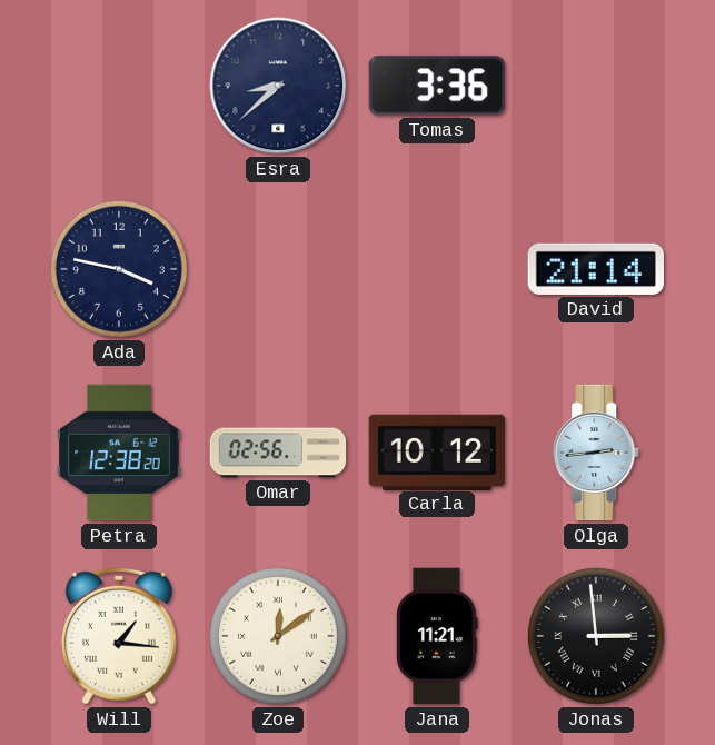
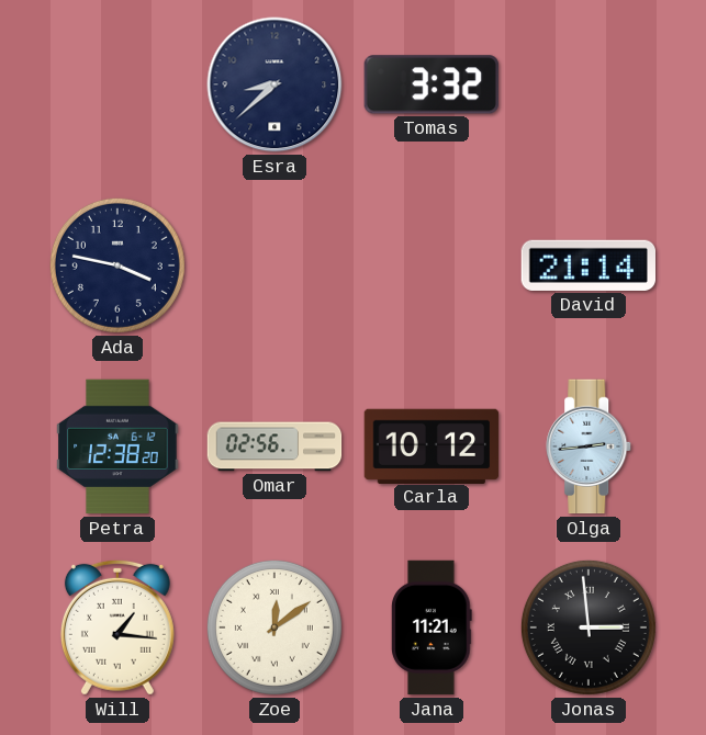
Tomas: 3:36 -> 3:32
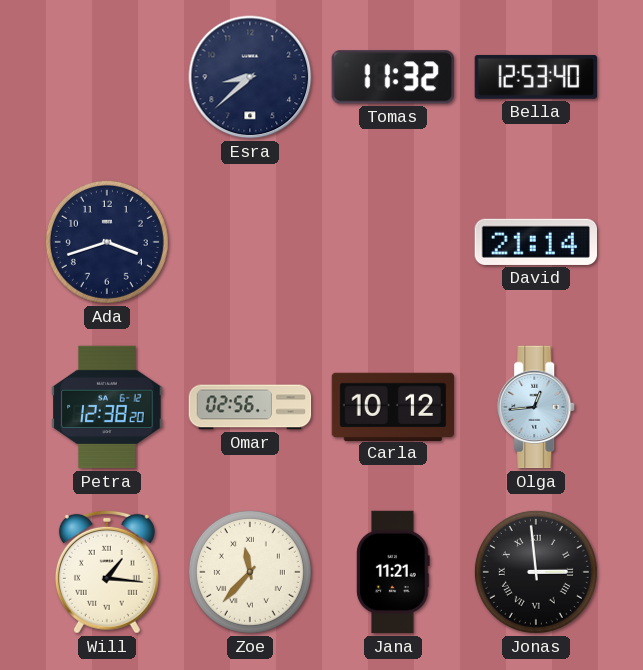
Tomas: 3:32 -> 11:32
Bella: none -> 12:53
Ada: 3:47 -> 3:42
Olga: 2:44 -> 12:44
Zoe: 12:09 -> 11:37
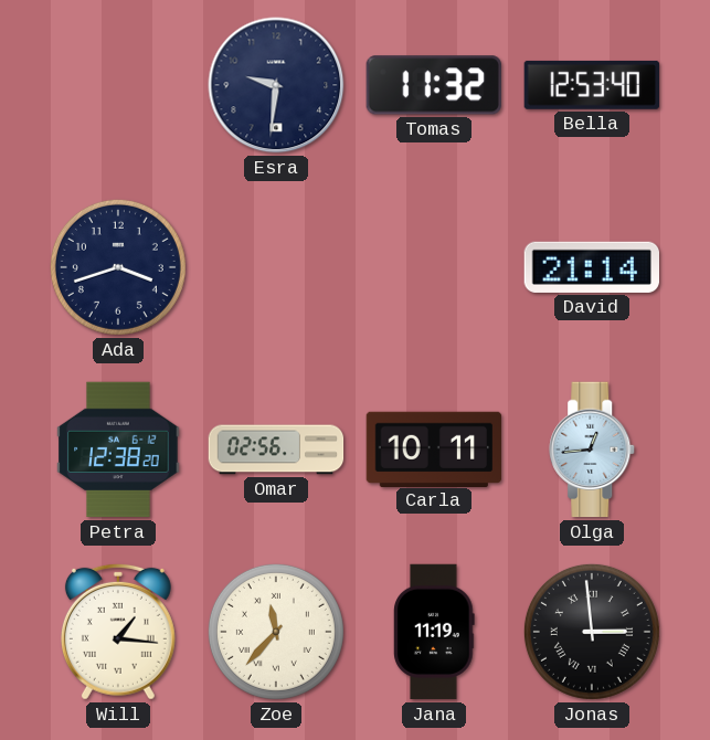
Esra: 8:38 -> 9:31
Carla: 10:12 -> 10:11
Jana: 11:21 -> 11:19
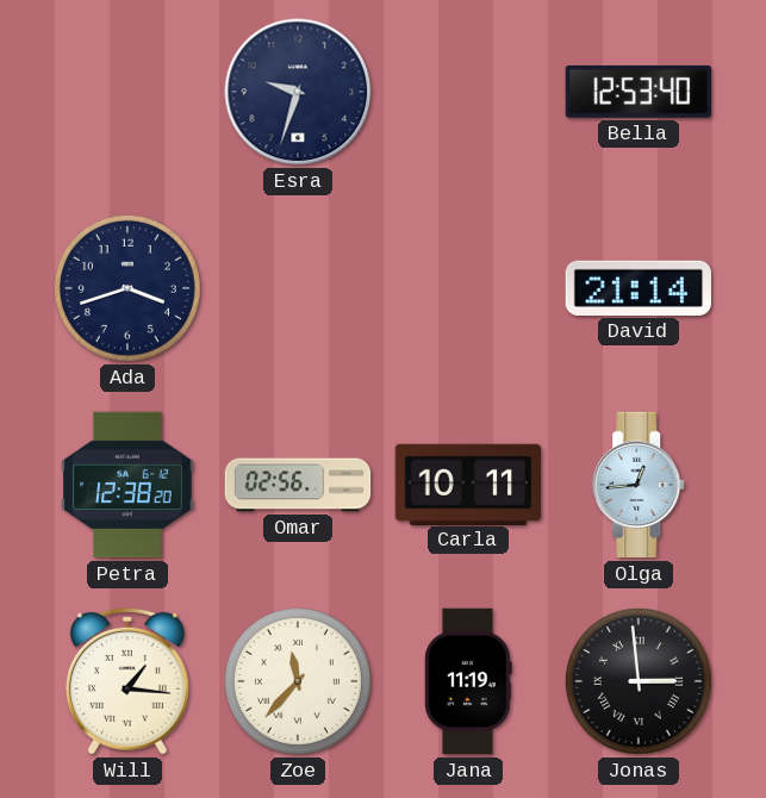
Esra: 9:31 -> 9:33
Tomas: 11:32 -> none
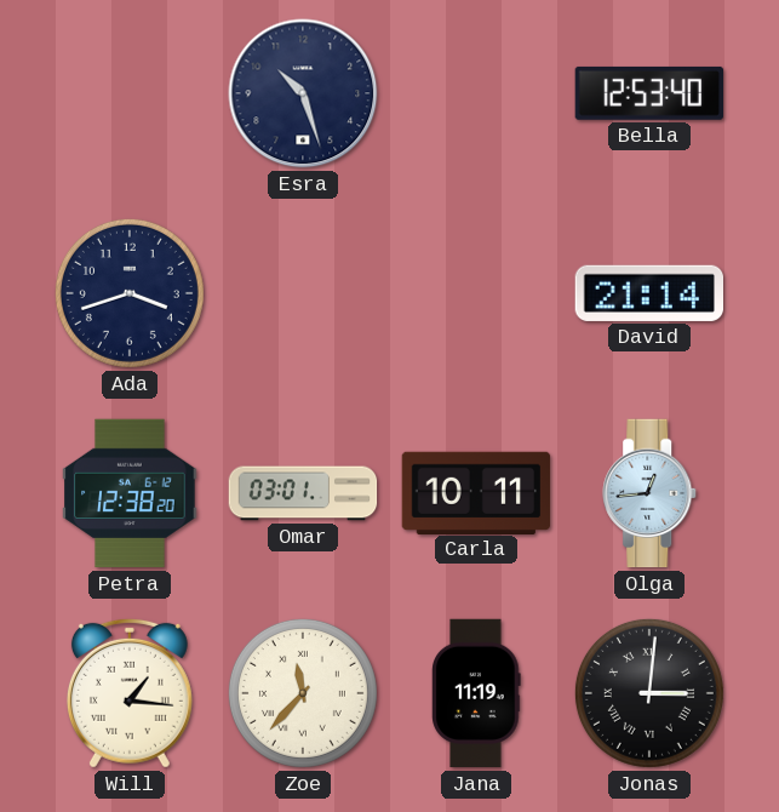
Esra: 9:33 -> 10:27
Omar: 02:56 -> 03:01
Jonas: 2:59 -> 3:01
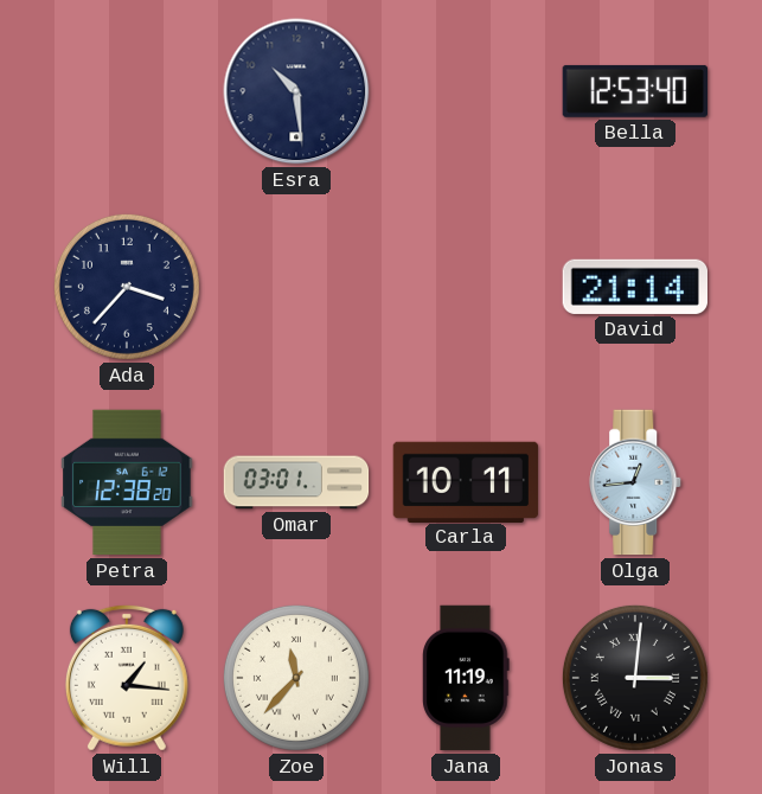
Esra: 10:27 -> 10:29
Ada: 3:42 -> 3:37
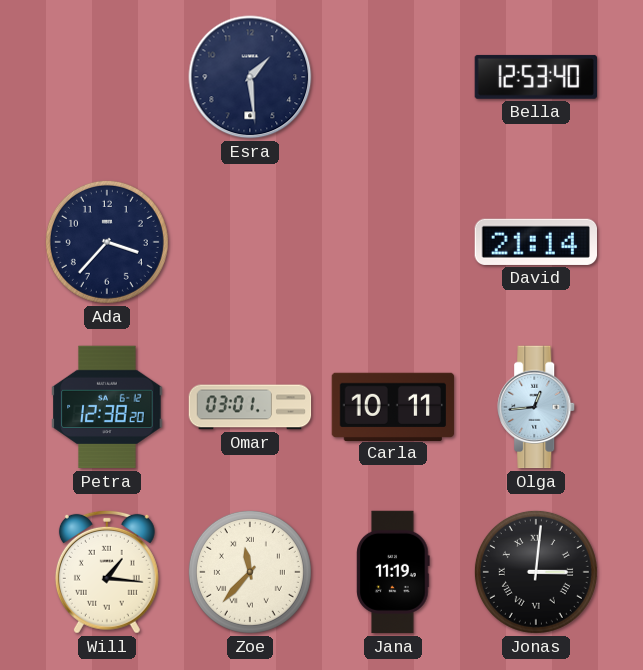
Esra: 10:29 -> 1:29
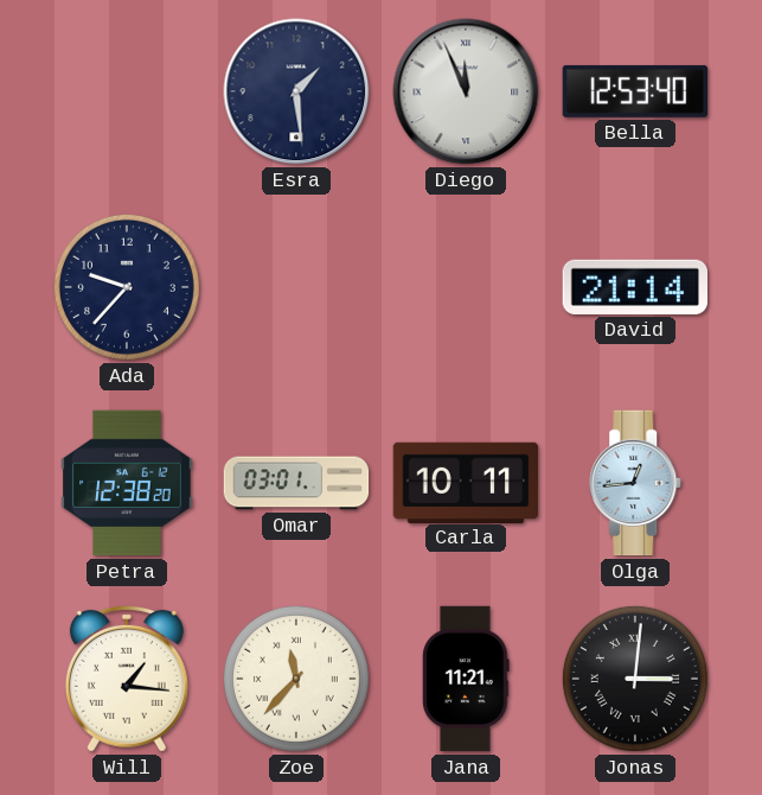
Diego: none -> 11:56
Ada: 3:37 -> 9:37
Jana: 11:19 -> 11:21
